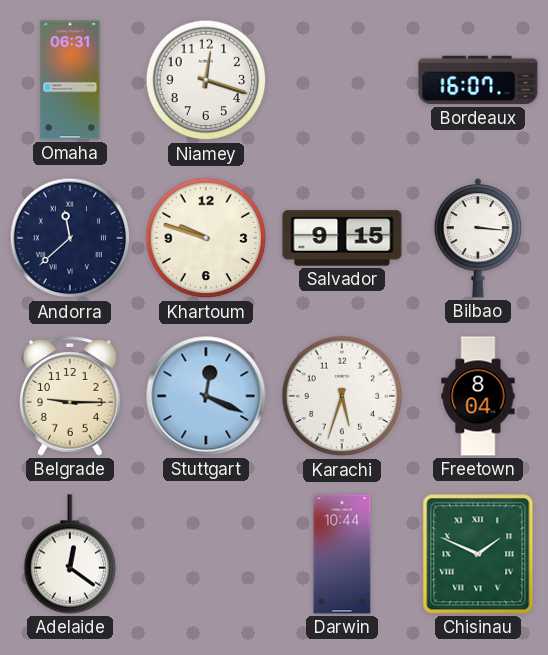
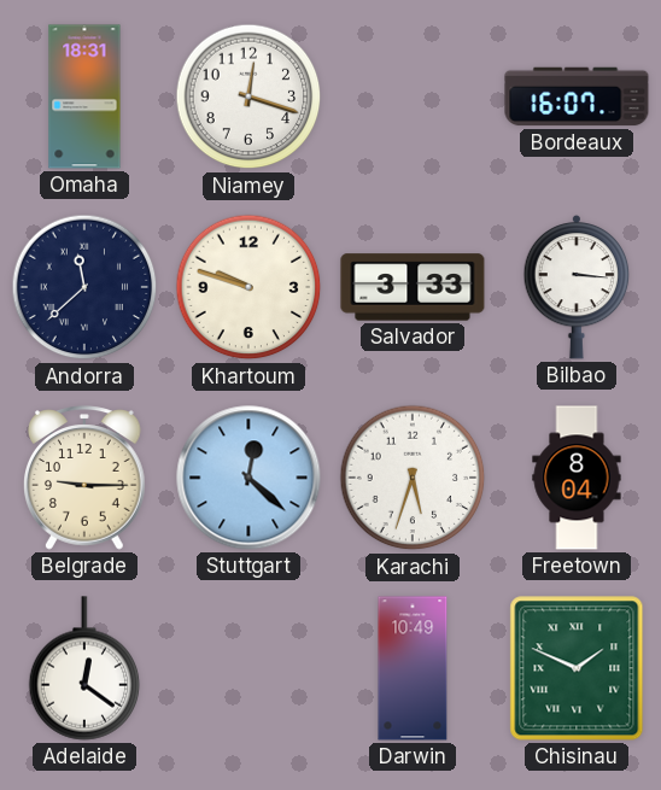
Omaha: 06:31 -> 18:31
Salvador: 9:15 -> 3:33
Stuttgart: 12:19 -> 12:22
Darwin: 10:44 -> 10:49
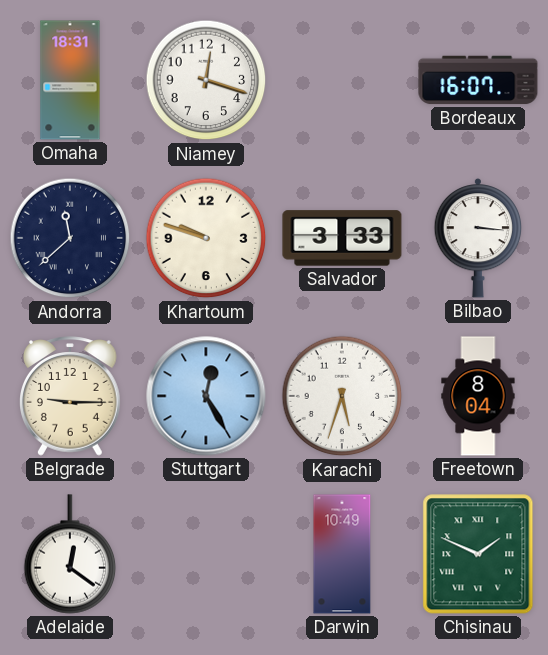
Stuttgart: 12:22 -> 12:25
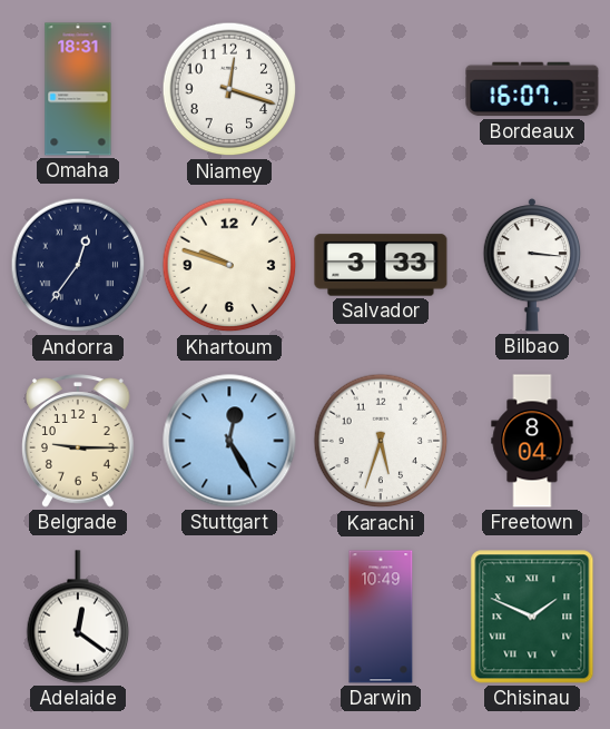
Andorra: 11:38 -> 12:36
